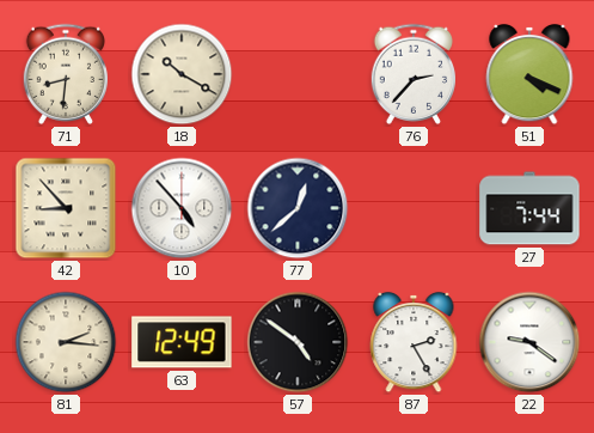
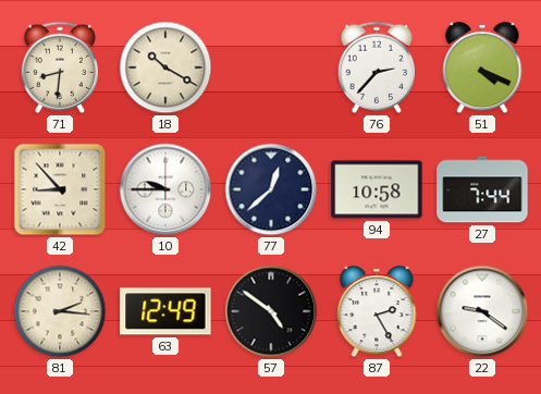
10: 4:53 -> 9:45
94: none -> 10:58
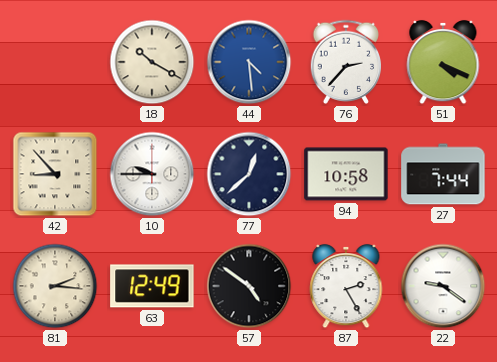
71: 8:31 -> none
44: none -> 4:29
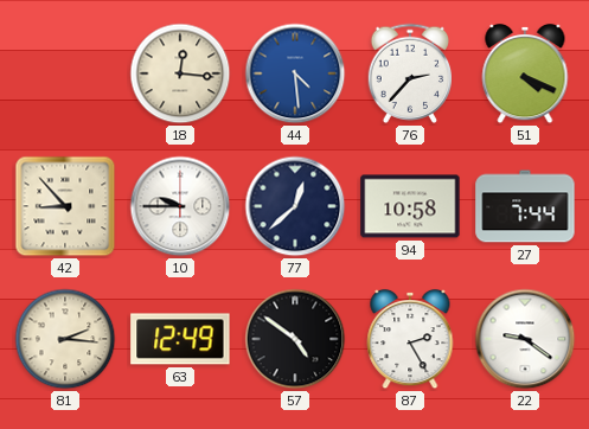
18: 10:20 -> 12:16
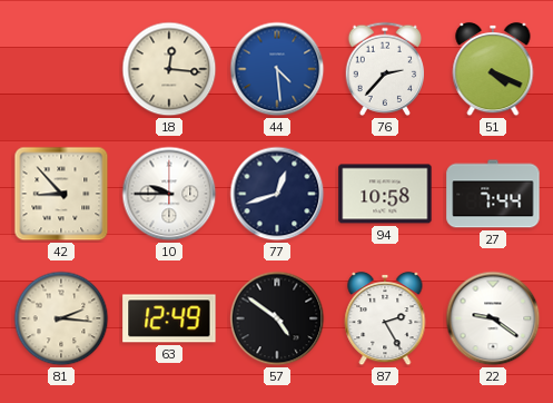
77: 12:38 -> 12:42
